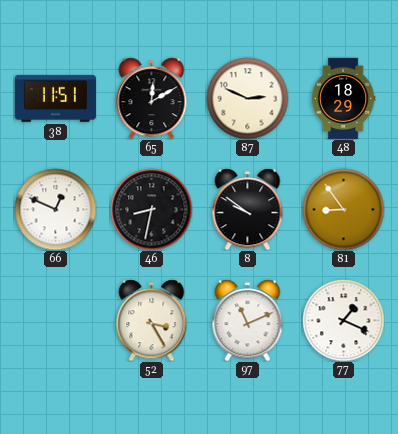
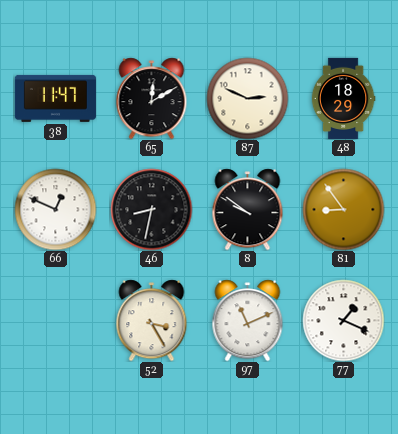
38: 11:51 -> 11:47
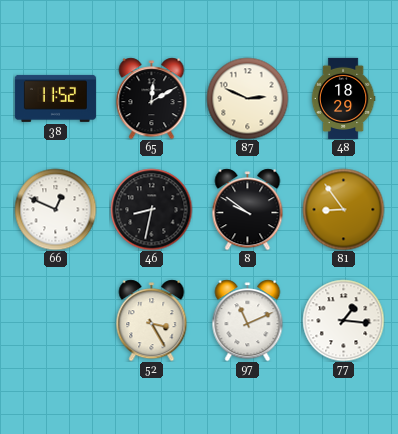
38: 11:47 -> 11:52
77: 1:19 -> 1:16
